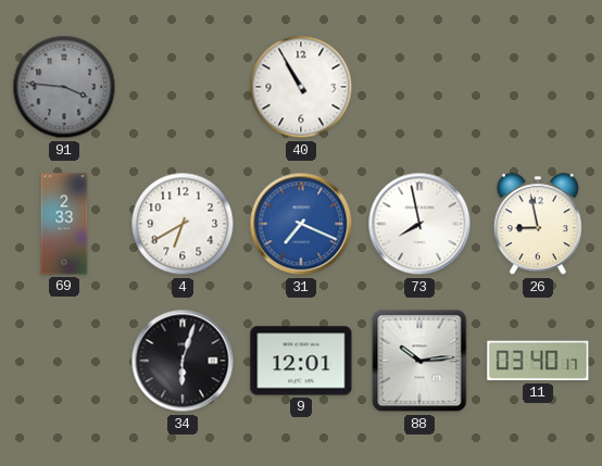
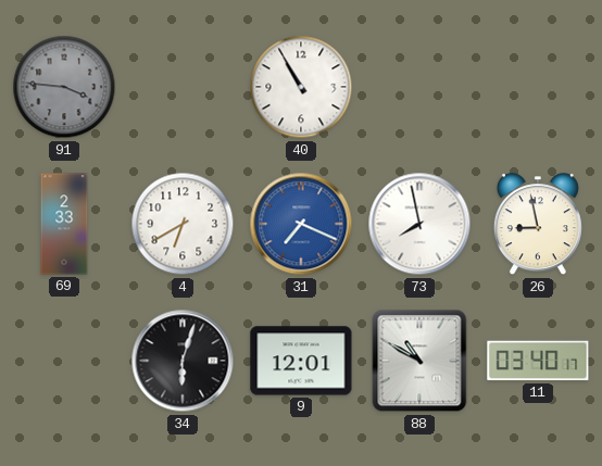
88: 10:14 -> 10:50
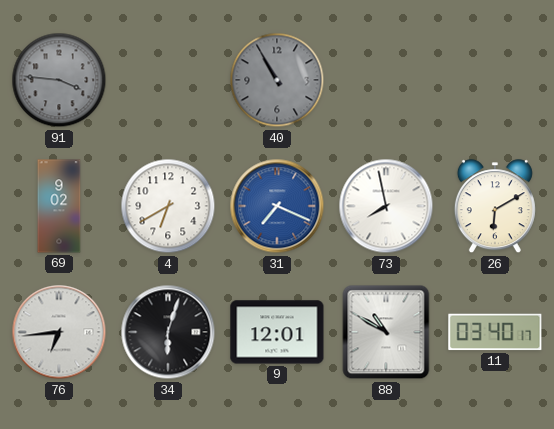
40 dial: white -> grey
69: 2:33 -> 9:02
26: 8:58 -> 6:10
76: none -> 6:44
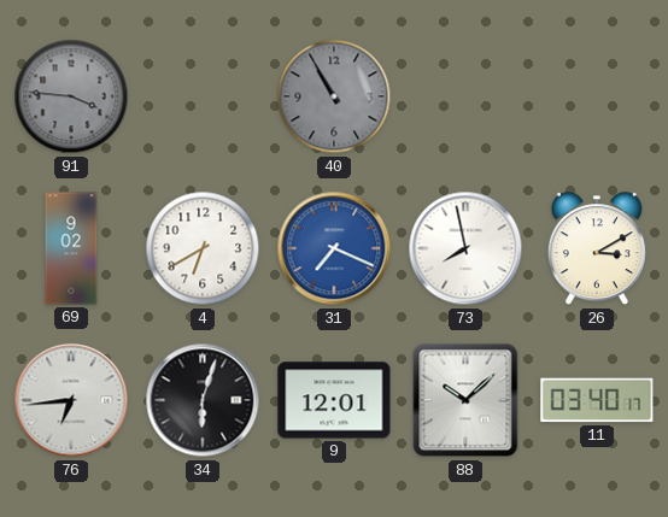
26: 6:10 -> 3:10
88: 10:50 -> 10:08
